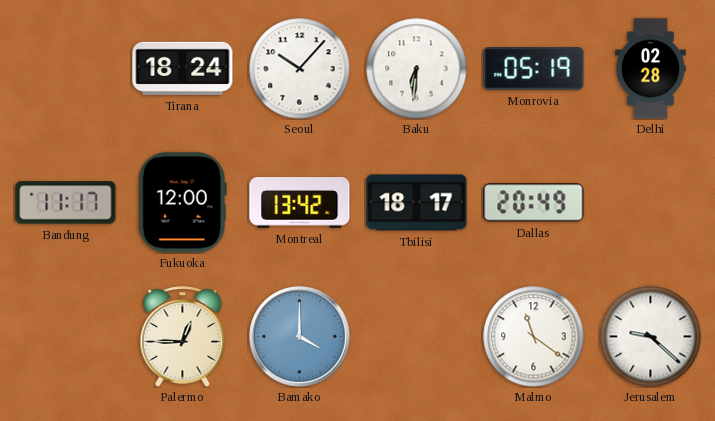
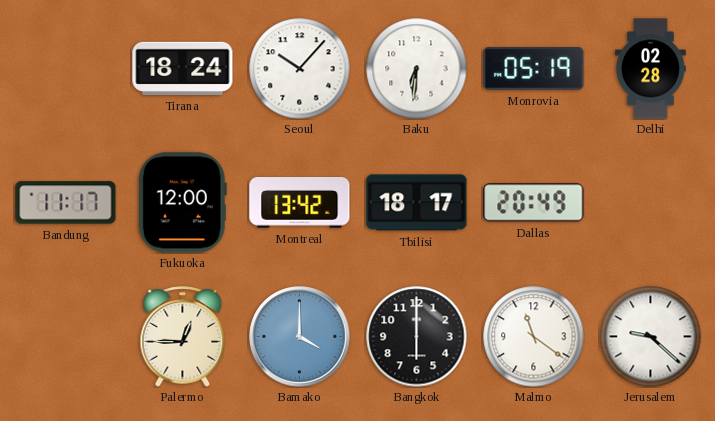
Bangkok: none -> 6:00
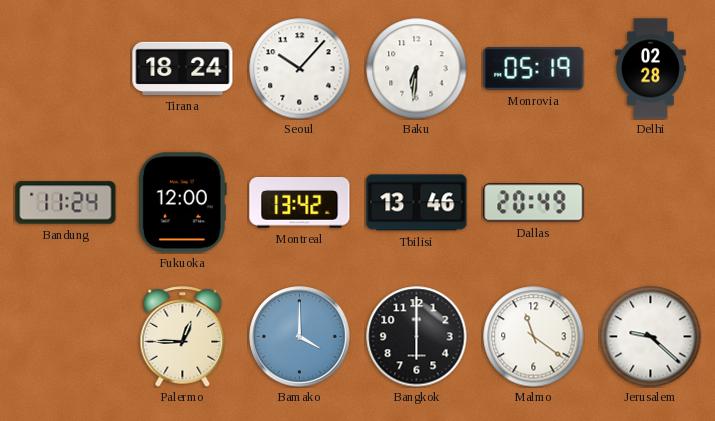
Bandung: 11:17 -> 11:24
Tbilisi: 18:17 -> 13:46
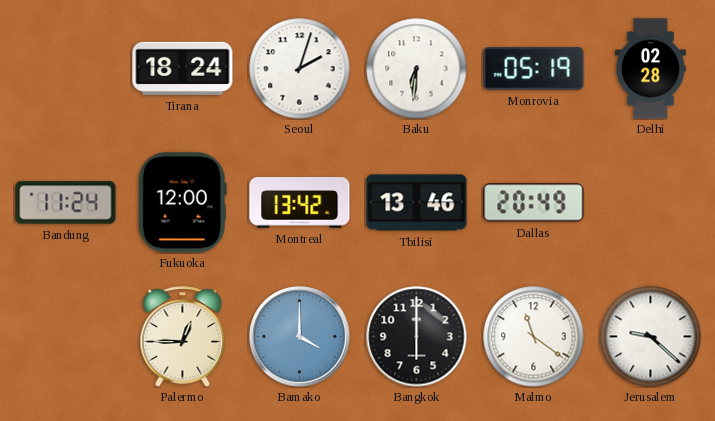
Seoul: 10:07 -> 2:03
